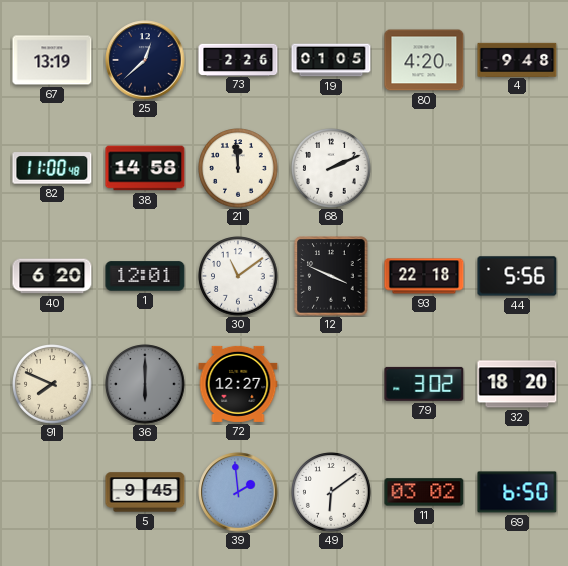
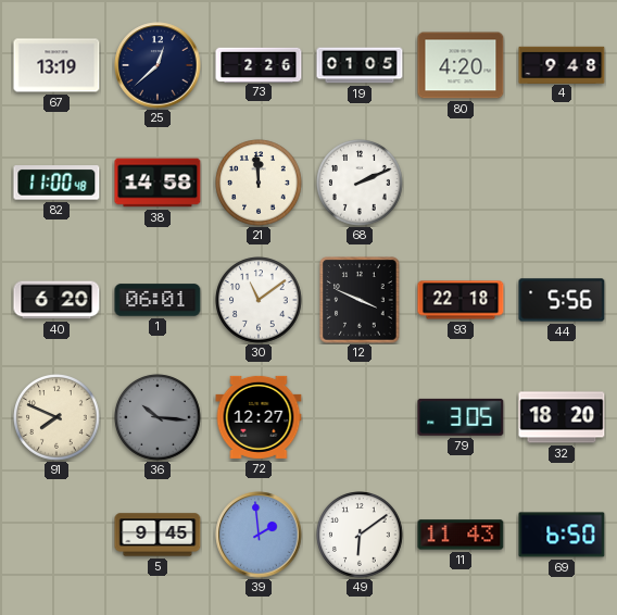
1: 12:01 -> 06:01
36: 6:00 -> 10:16
79: 3:02 -> 3:05
11: 03:02 -> 11:43
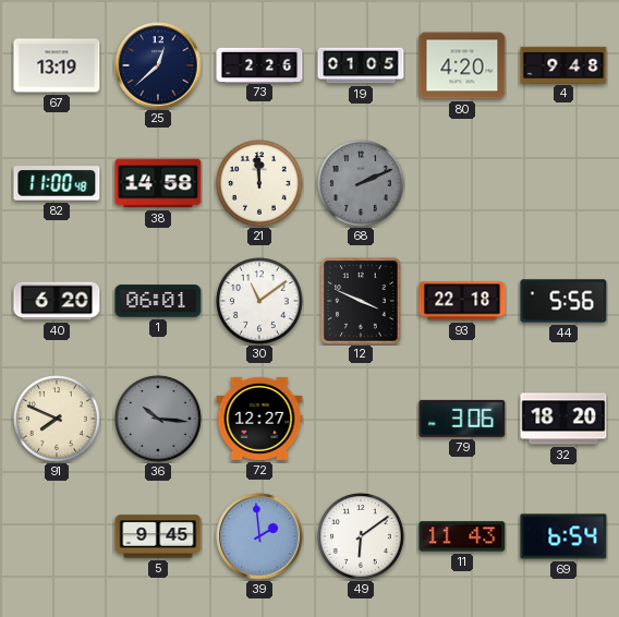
68 dial: white -> grey
79: 3:05 -> 3:06
69: 6:50 -> 6:54
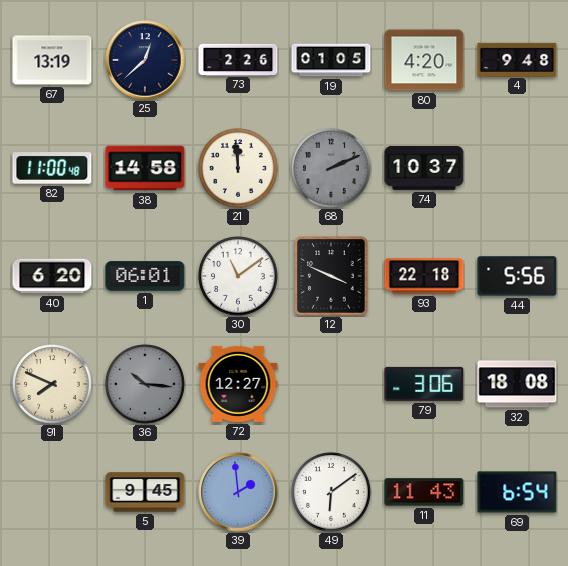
74: none -> 10:37
32: 18:20 -> 18:08
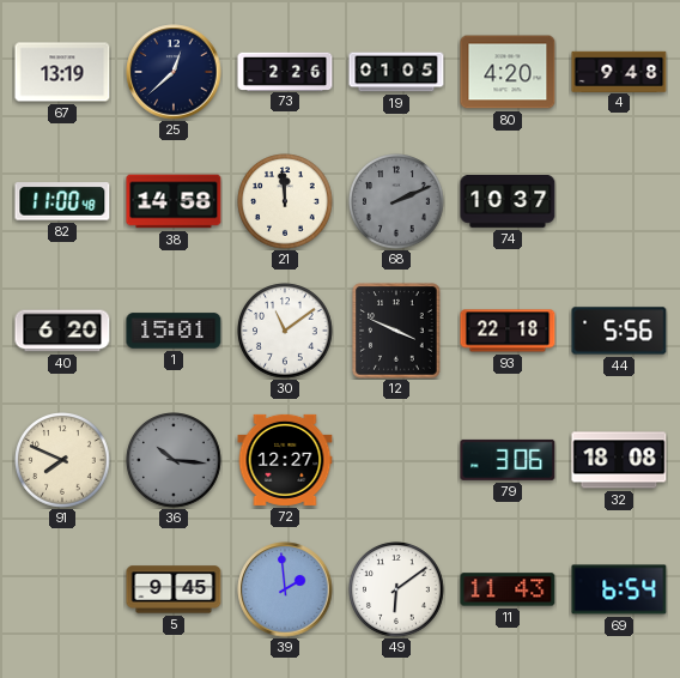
1: 06:01 -> 15:01
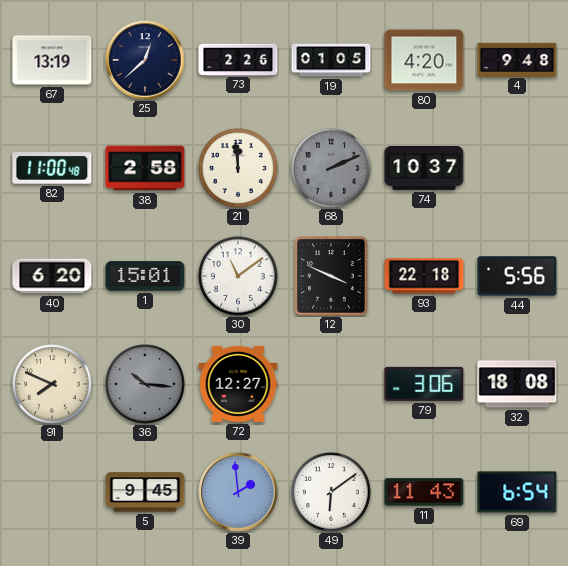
38: 14:58 -> 2:58
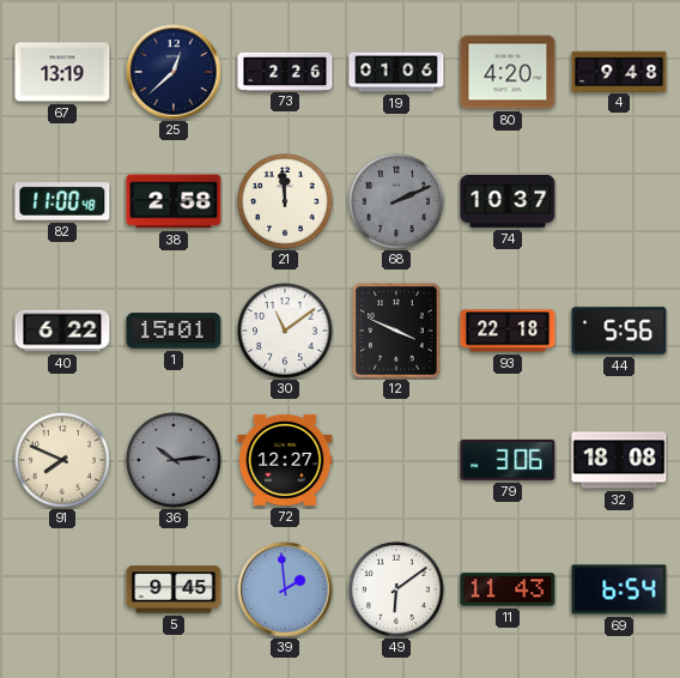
19: 01:05 -> 01:06
40: 6:20 -> 6:22
36: 10:16 -> 10:14
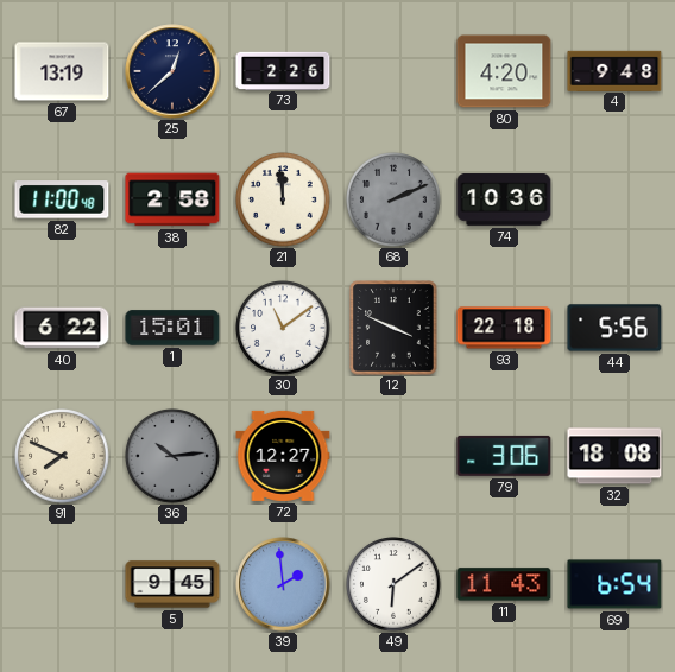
19: 01:06 -> none
74: 10:37 -> 10:36
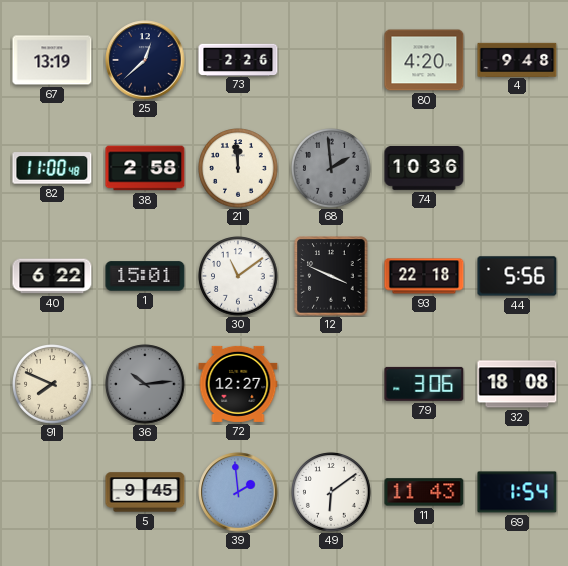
68: 2:11 -> 1:59
69: 6:54 -> 1:54
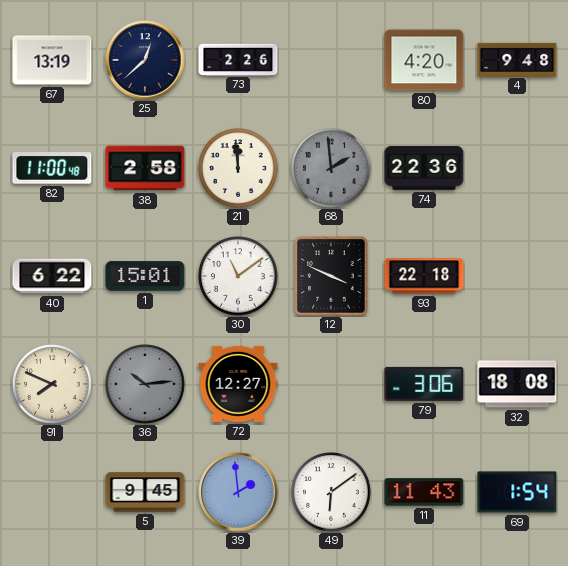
74: 10:36 -> 22:36
44: 5:56 -> none
